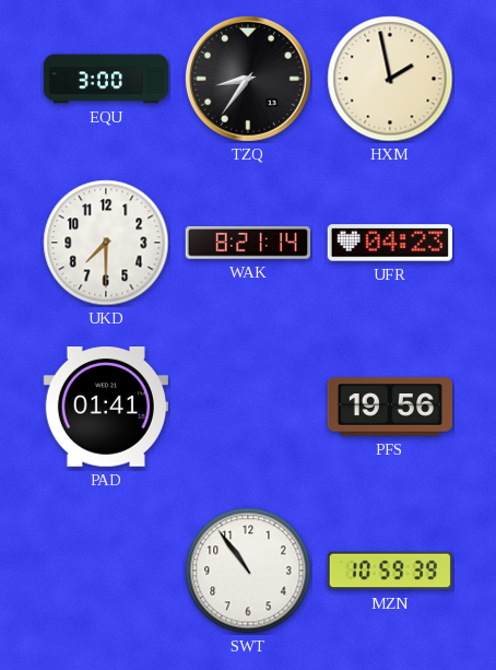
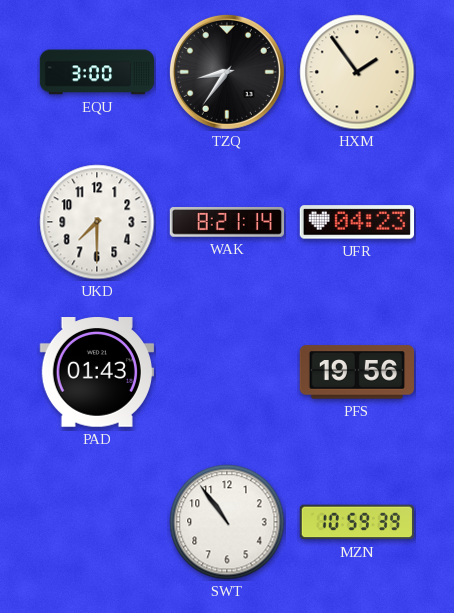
HXM: 1:58 -> 1:54
PAD: 01:41 -> 01:43
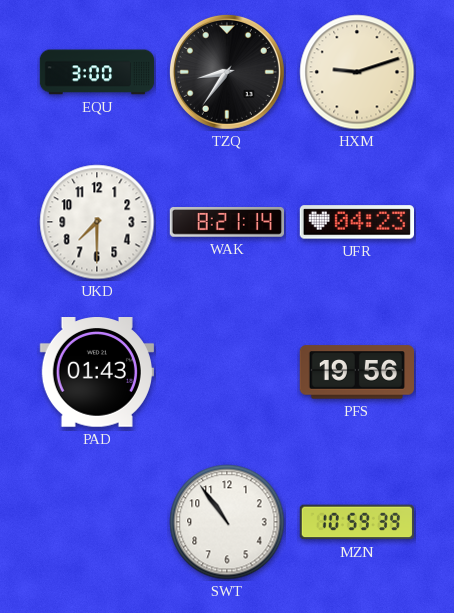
HXM: 1:54 -> 9:12
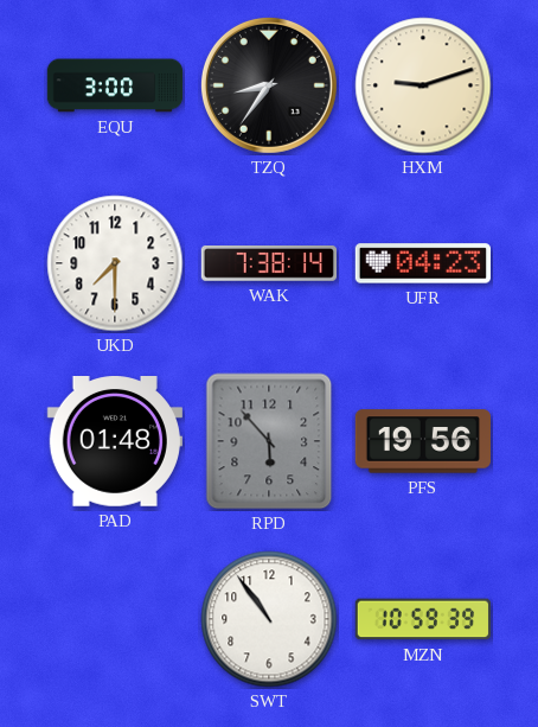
WAK: 8:21 -> 7:38
PAD: 01:43 -> 01:48
RPD: none -> 5:53
